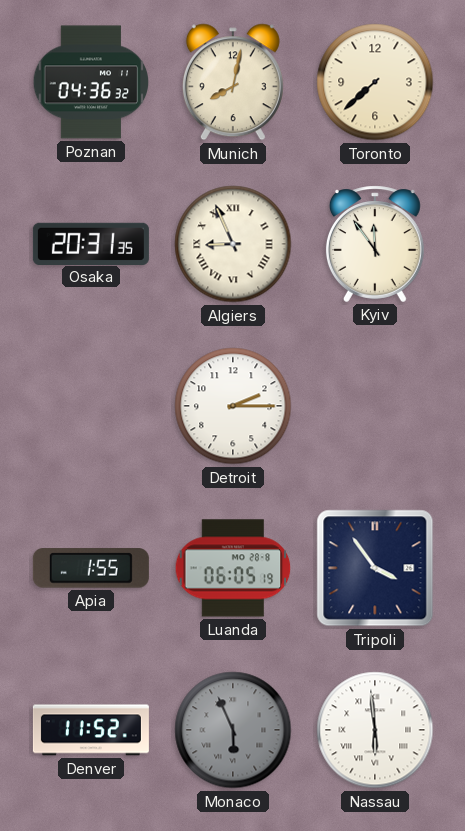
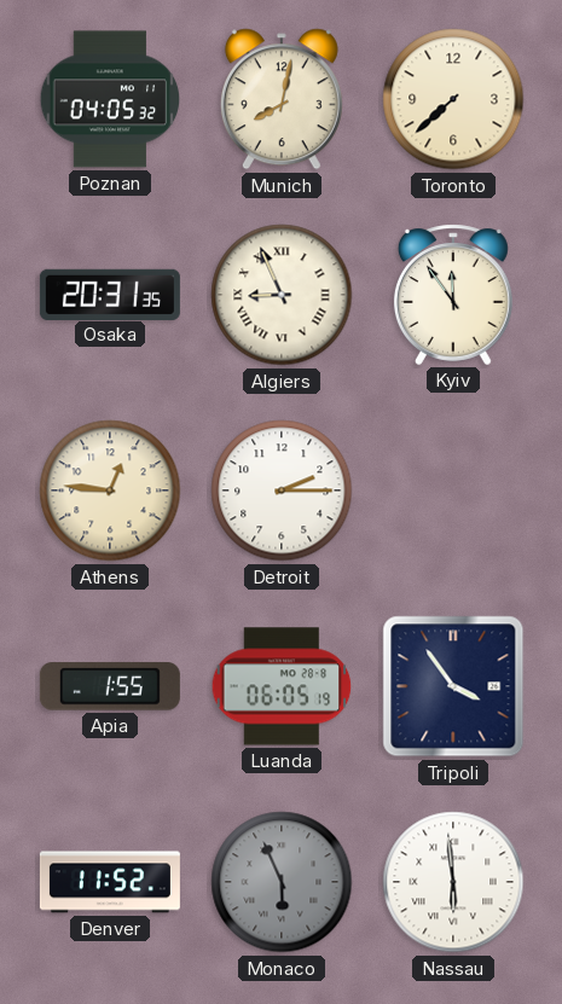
Poznan: 04:36 -> 04:05
Athens: none -> 12:46
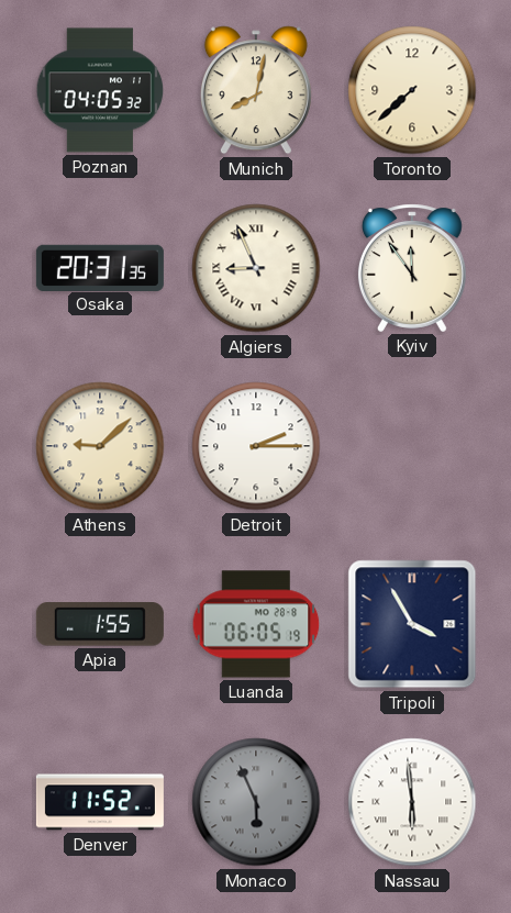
Athens: 12:46 -> 9:08
Tripoli: 3:54 -> 3:55
